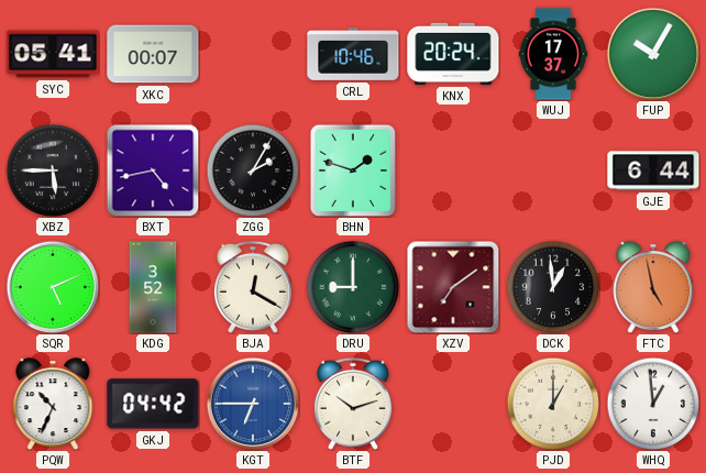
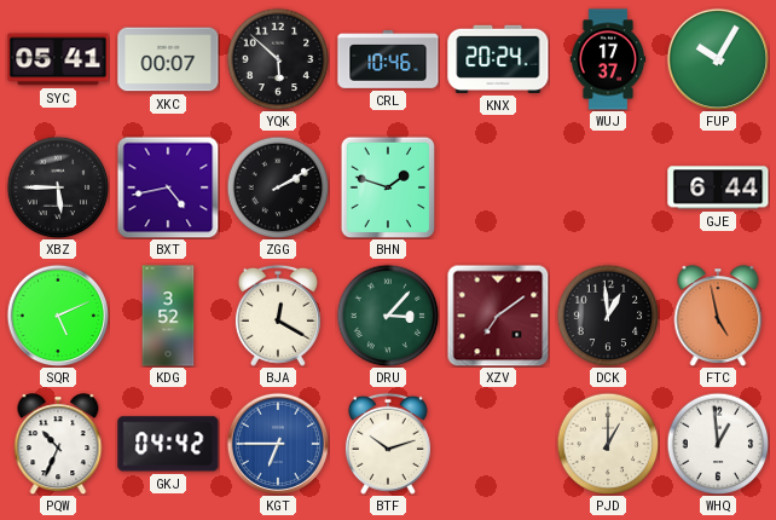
YQK: none -> 5:52
ZGG: 2:05 -> 2:10
DRU: 9:00 -> 3:07
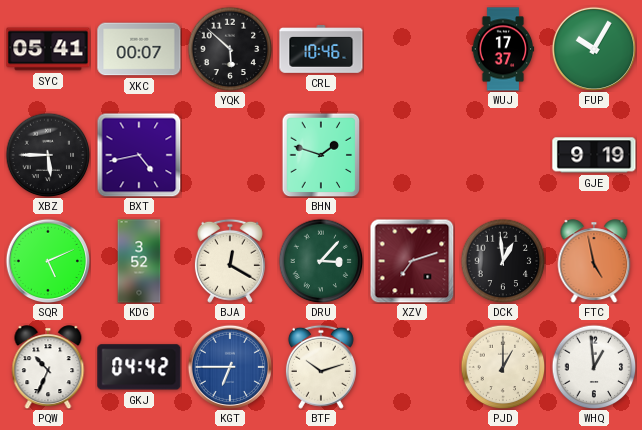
KNX: 20:24 -> none
ZGG: 2:10 -> none
GJE: 6:44 -> 9:19
XZV: 7:09 -> 7:12
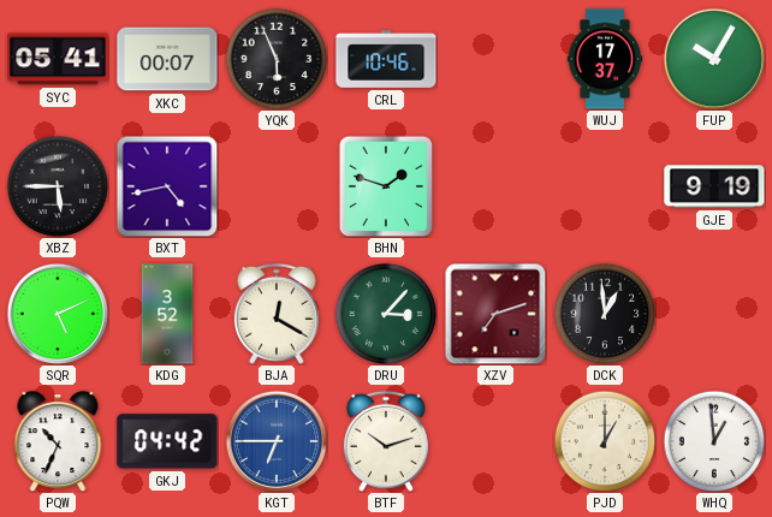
YQK: 5:52 -> 5:56
FTC: 4:58 -> none
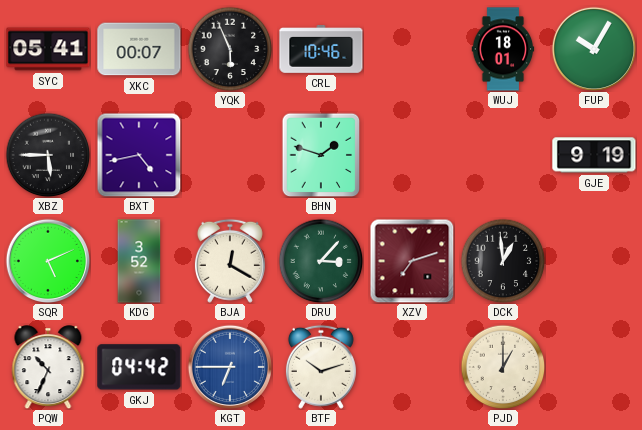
WUJ: 17:37 -> 18:01
WHQ: 12:59 -> none
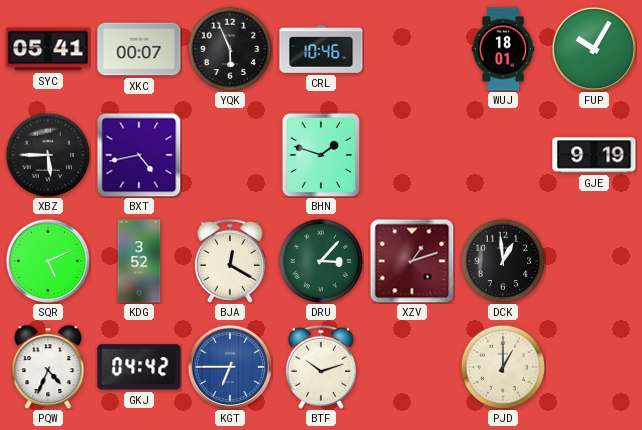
XZV: 7:12 -> 1:12
PQW: 10:34 -> 4:34
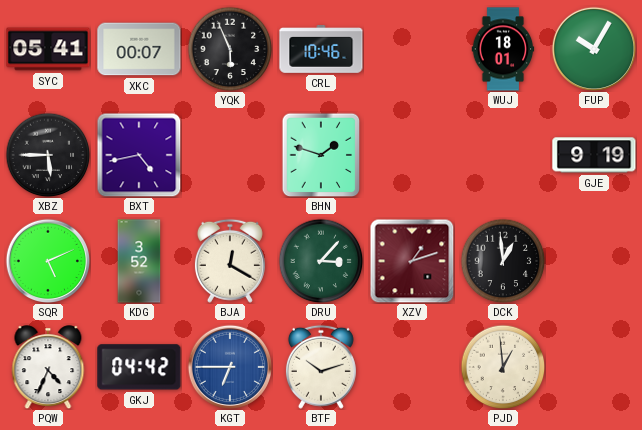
PJD: 1:00 -> 12:59
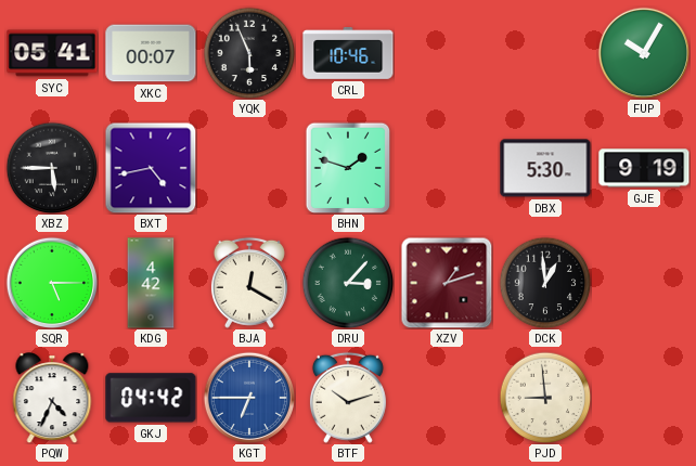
WUJ: 18:01 -> none
DBX: none -> 5:30
SQR: 5:11 -> 5:15
KDG: 3:52 -> 4:42
PJD: 12:59 -> 8:59
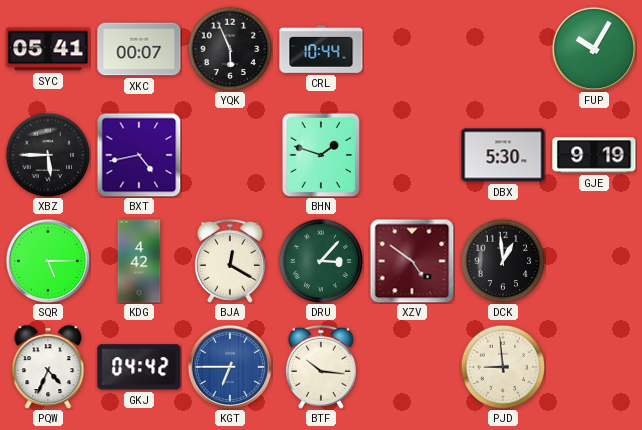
CRL: 10:46 -> 10:44
XZV: 1:12 -> 4:51
BTF: 10:12 -> 10:16
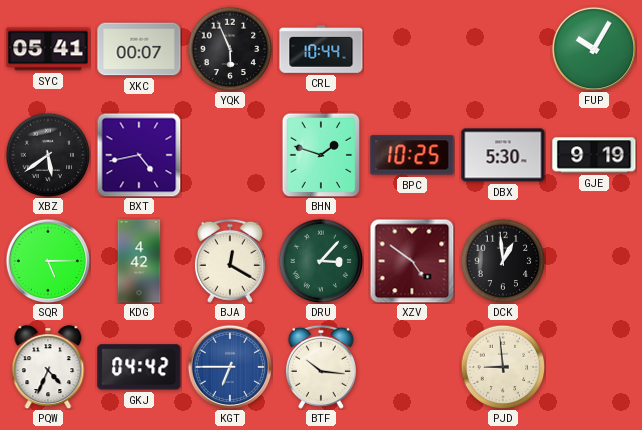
XBZ: 5:45 -> 5:39
BPC: none -> 10:25
